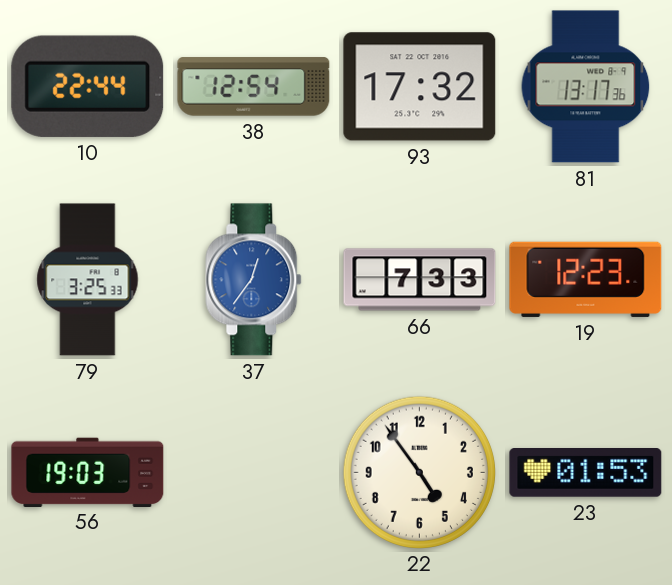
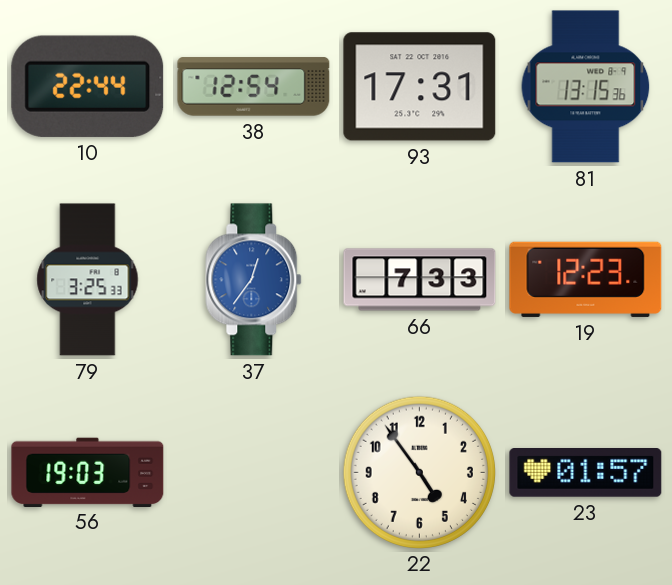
93: 17:32 -> 17:31
81: 13:17 -> 13:15
23: 01:53 -> 01:57
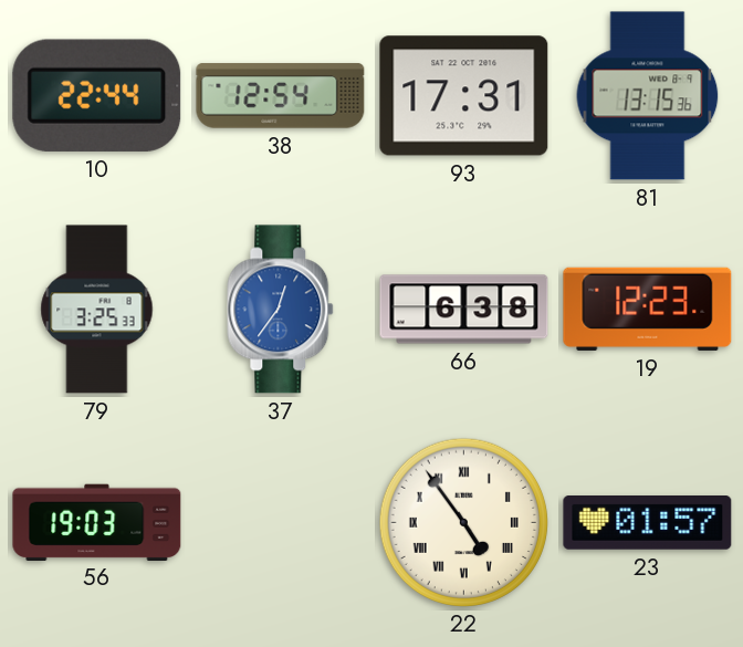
66: 7:33 -> 6:38
22 numerals: Arabic -> Roman
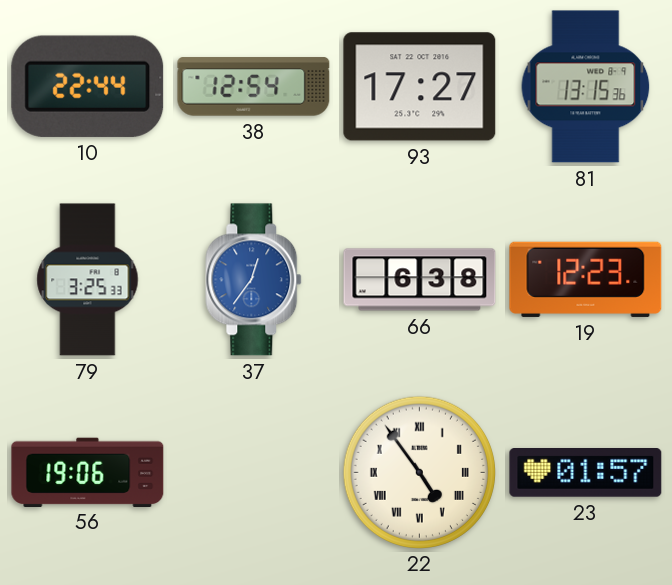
93: 17:31 -> 17:27
56: 19:03 -> 19:06
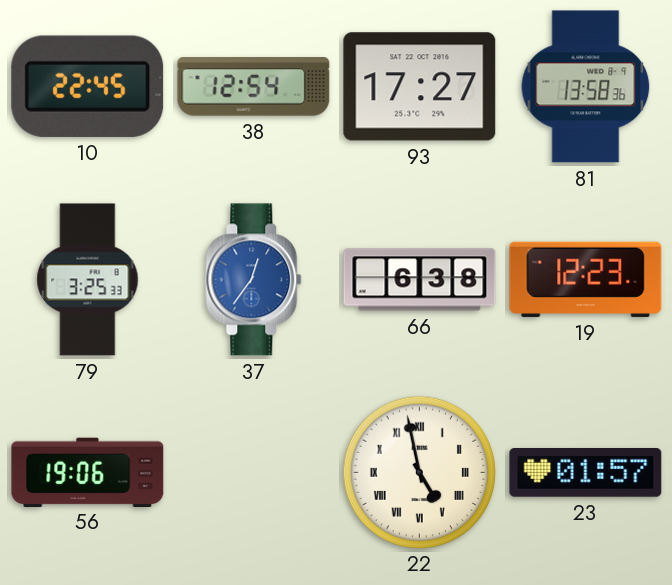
10: 22:44 -> 22:45
81: 13:15 -> 13:58
22: 4:54 -> 4:58
